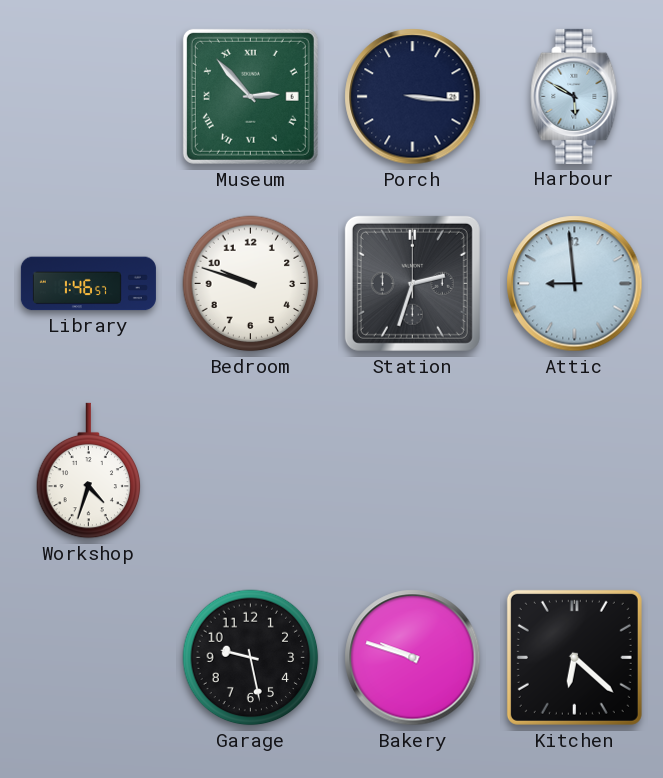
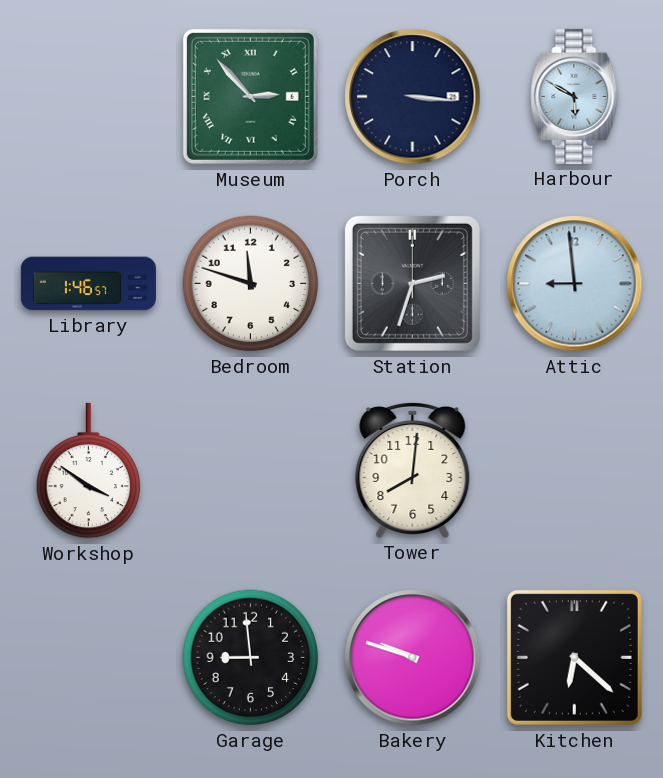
Bedroom: 9:48 -> 11:48
Workshop: 4:33 -> 3:51
Tower: none -> 8:01
Garage: 9:28 -> 8:59
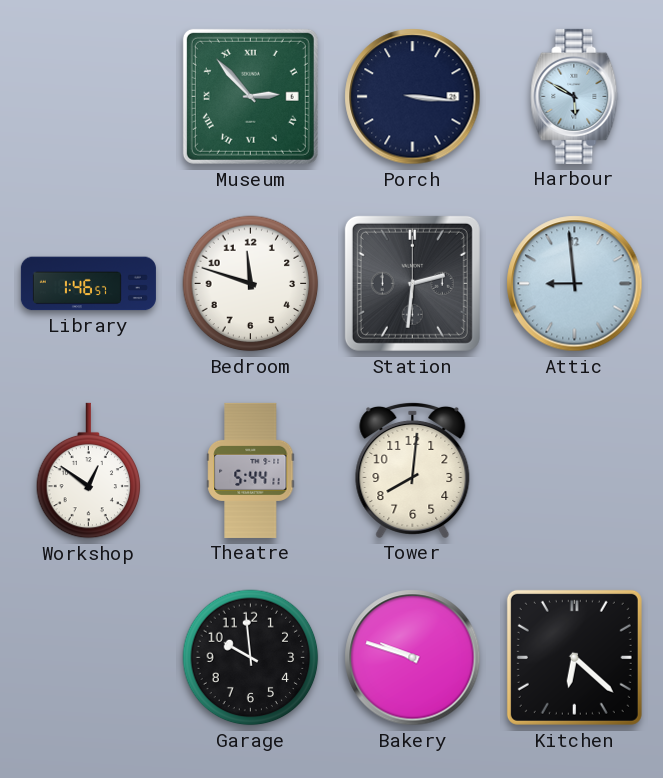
Station: 2:33 -> 2:31
Workshop: 3:51 -> 12:51
Theatre: none -> 5:44
Garage: 8:59 -> 9:59
